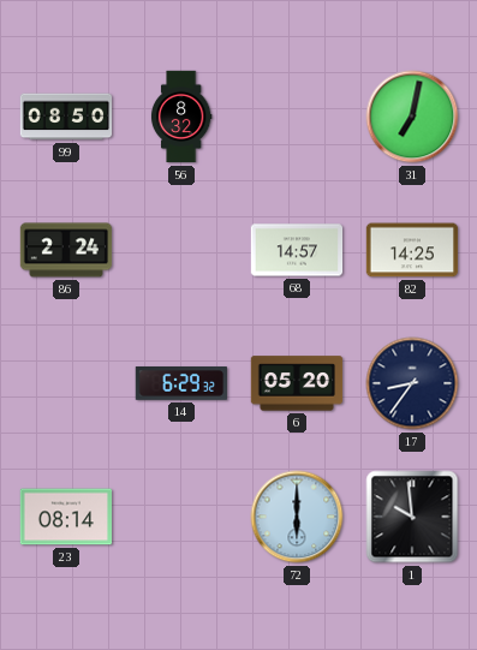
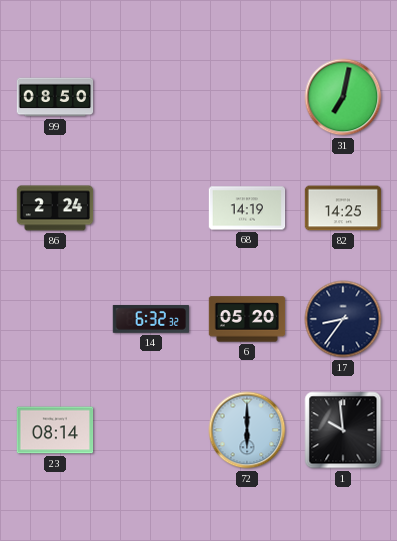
56: 8:32 -> none
68: 14:57 -> 14:19
14: 6:29 -> 6:32
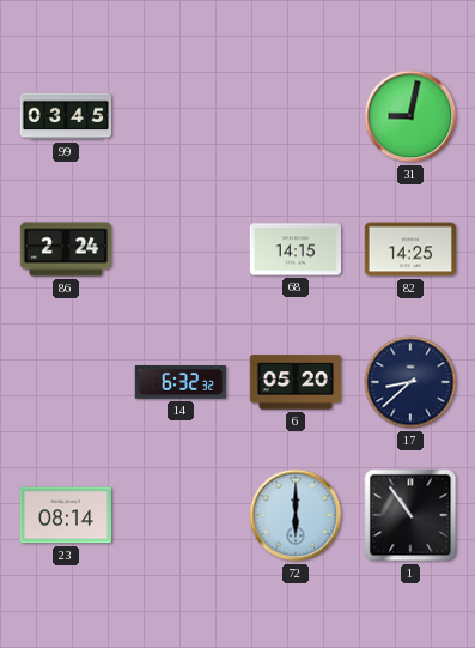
99: 08:50 -> 03:45
31: 7:02 -> 9:02
68: 14:19 -> 14:15
17: 8:36 -> 8:38
1: 9:59 -> 10:54
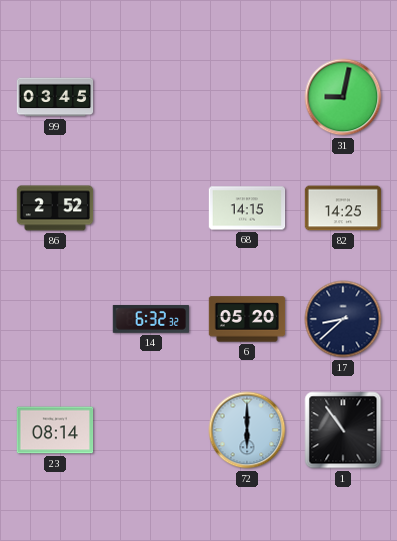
86: 2:24 -> 2:52
